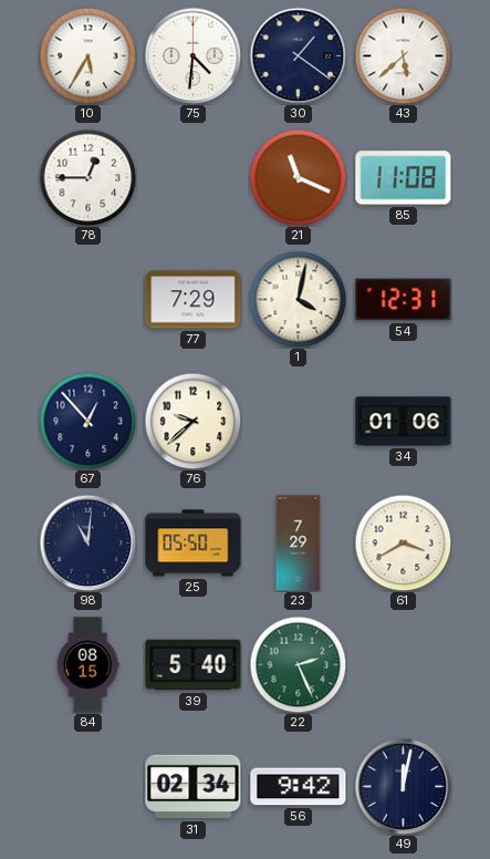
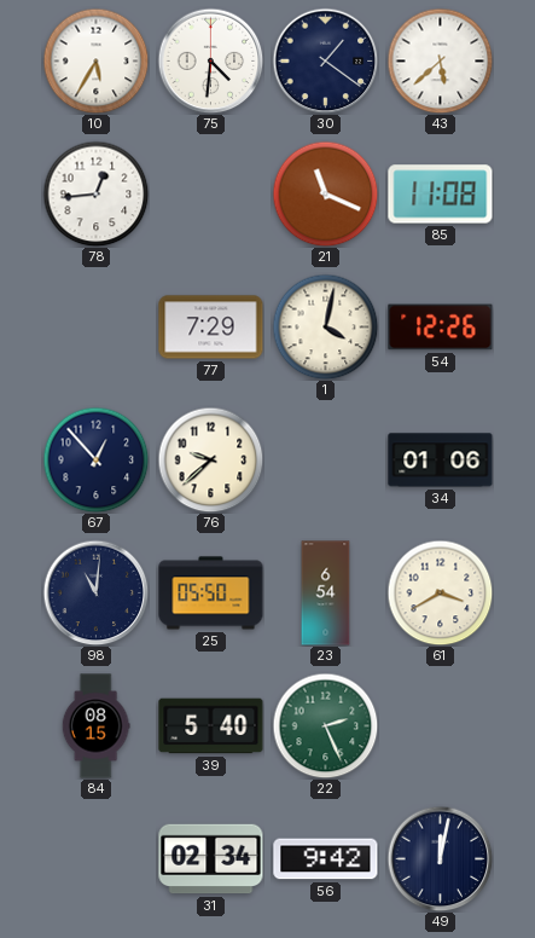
78: 12:45 -> 12:44
54: 12:31 -> 12:26
23: 7:29 -> 6:54
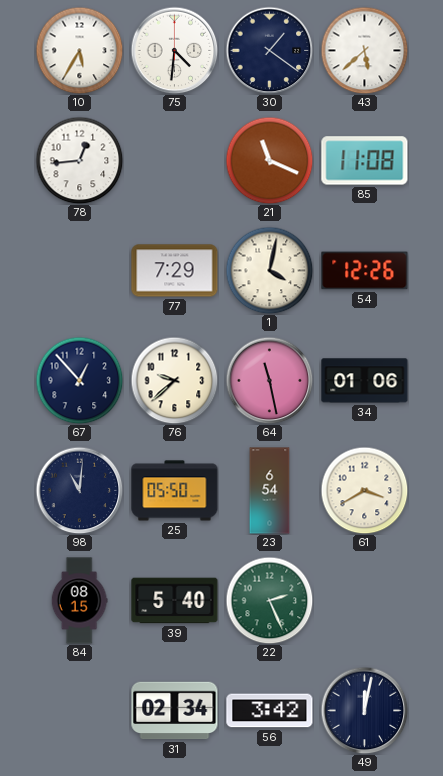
64: none -> 11:28
56: 9:42 -> 3:42
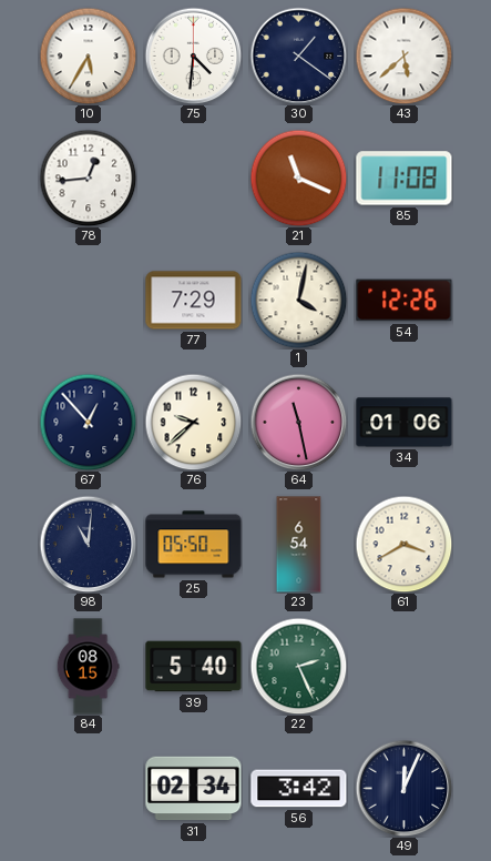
49: 12:02 -> 12:04
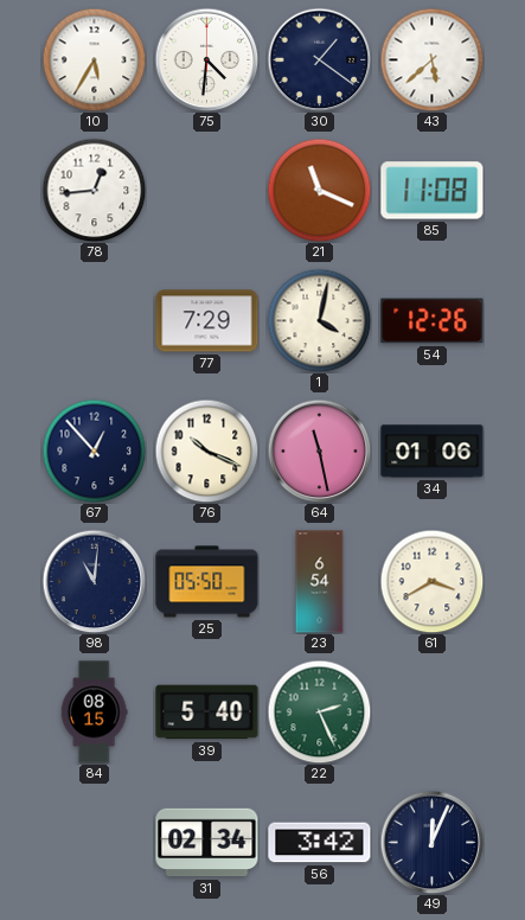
76: 9:38 -> 10:19
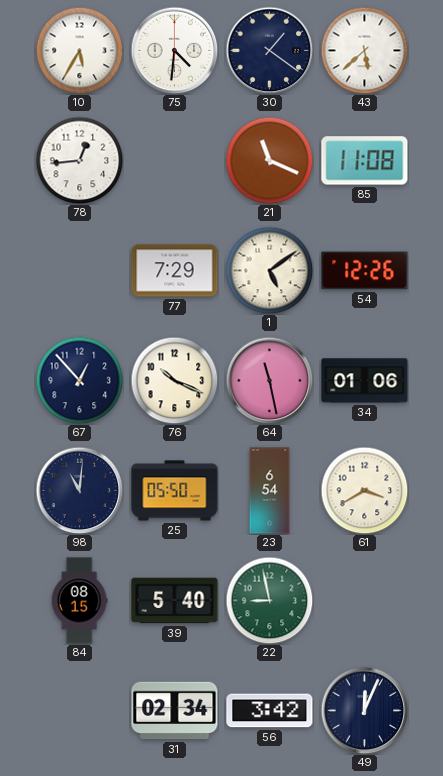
1: 4:02 -> 5:09
22: 2:26 -> 8:58
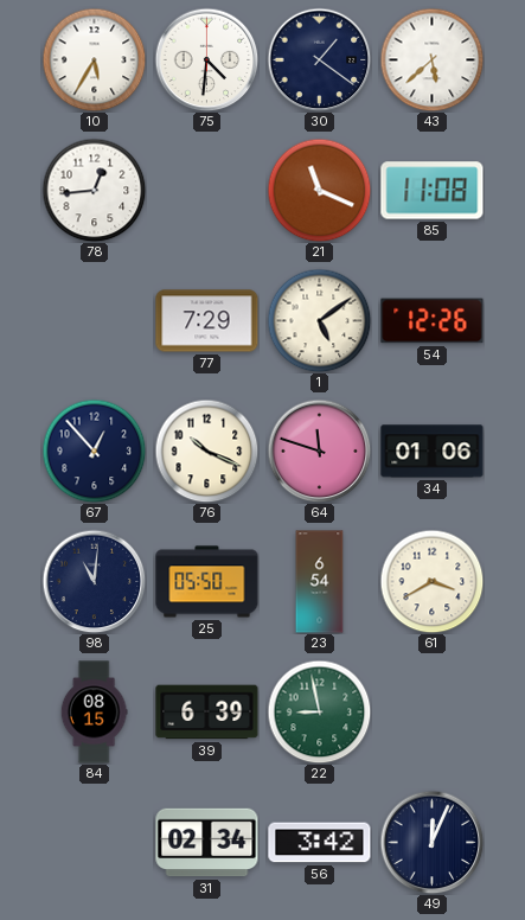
64: 11:28 -> 11:48
39: 5:40 -> 6:39
